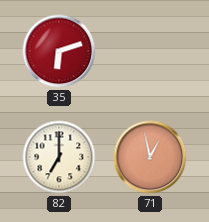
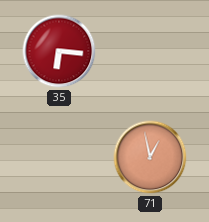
35: 6:12 -> 6:16
82: 7:00 -> none
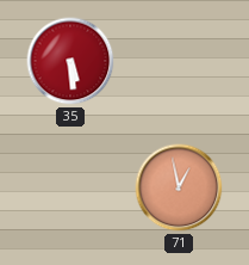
35: 6:16 -> 5:29
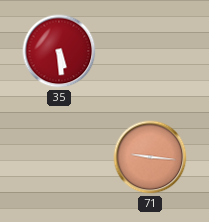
71: 12:58 -> 9:16
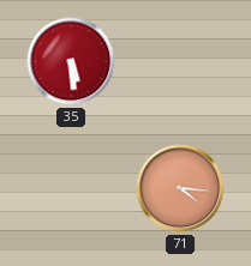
71: 9:16 -> 4:16
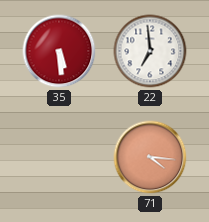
22: none -> 6:59
